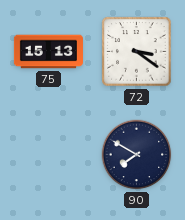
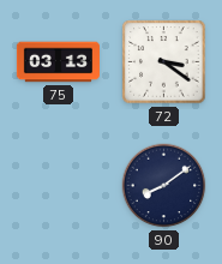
75: 15:13 -> 03:13
90: 7:50 -> 8:09
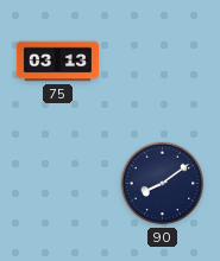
72: 3:21 -> none
